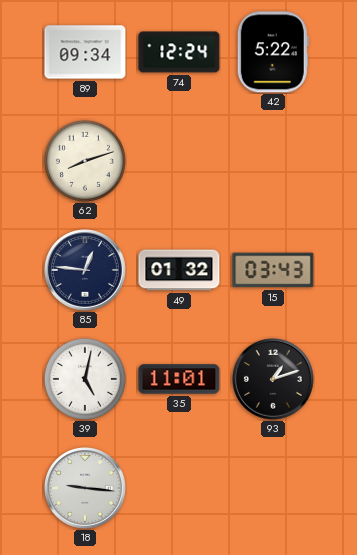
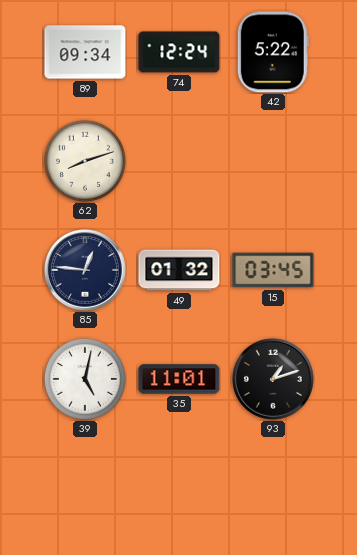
15: 03:43 -> 03:45
18: 9:16 -> none
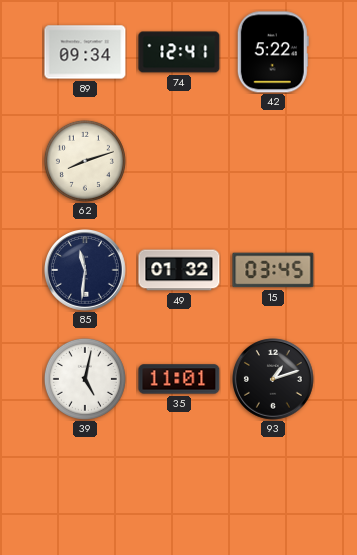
74: 12:24 -> 12:41
85: 12:46 -> 11:31
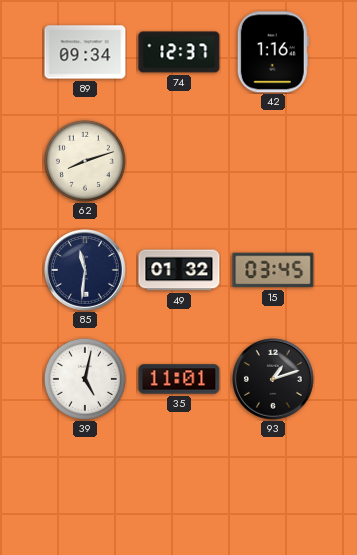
74: 12:41 -> 12:37
42: 5:22 -> 1:16
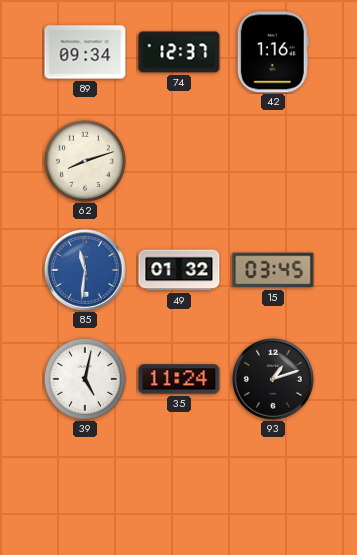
85 dial: navy -> blue
35: 11:01 -> 11:24
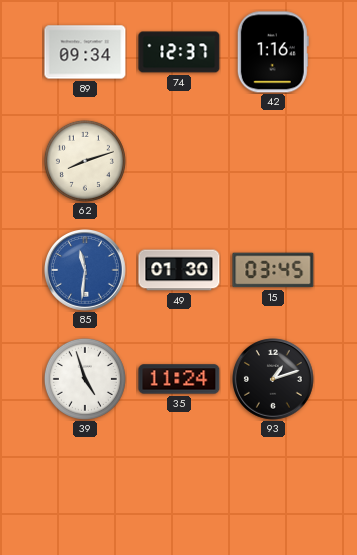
49: 01:32 -> 01:30
39: 5:02 -> 4:57
